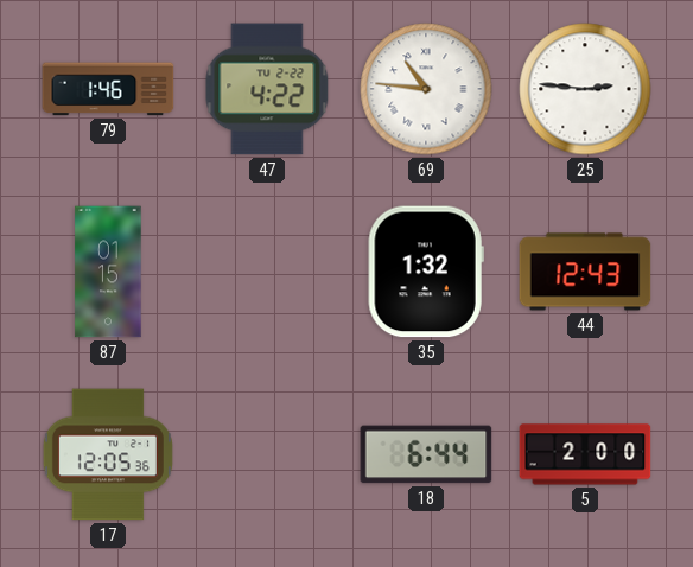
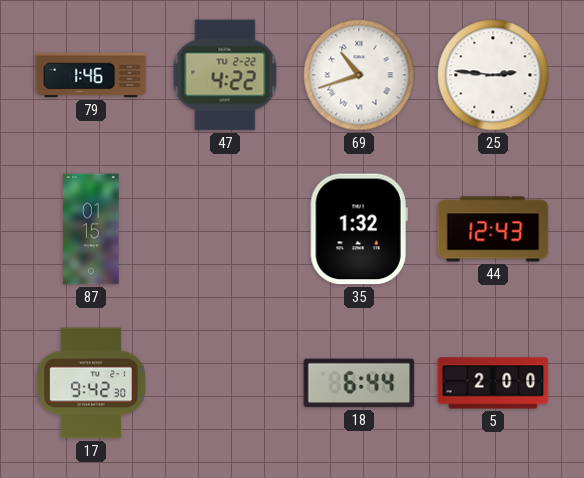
69: 10:46 -> 10:42
17: 12:05 -> 9:42
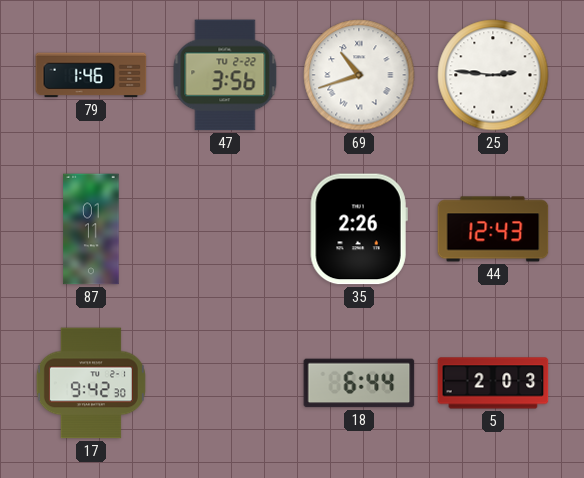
47: 4:22 -> 3:56
87: 01:15 -> 01:11
35: 1:32 -> 2:26
5: 2:00 -> 2:03
